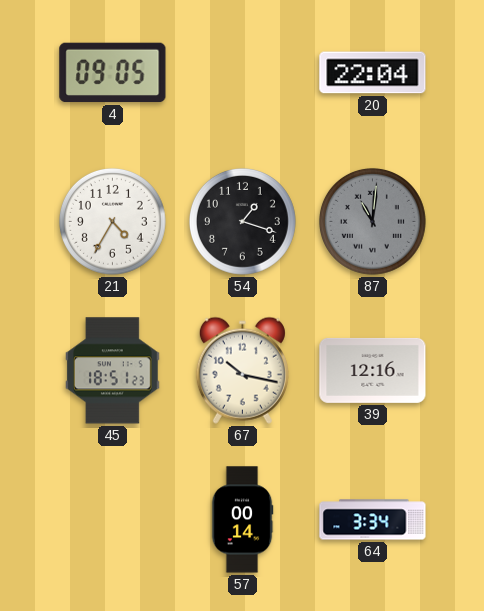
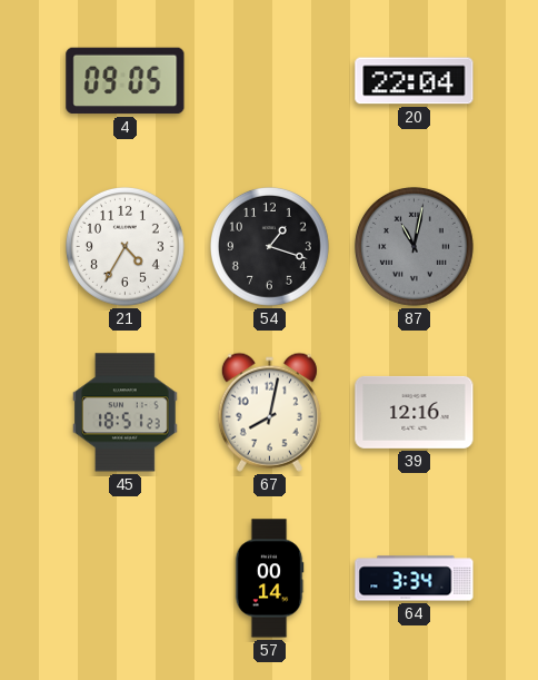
87: 11:01 -> 11:02
67: 10:17 -> 8:02
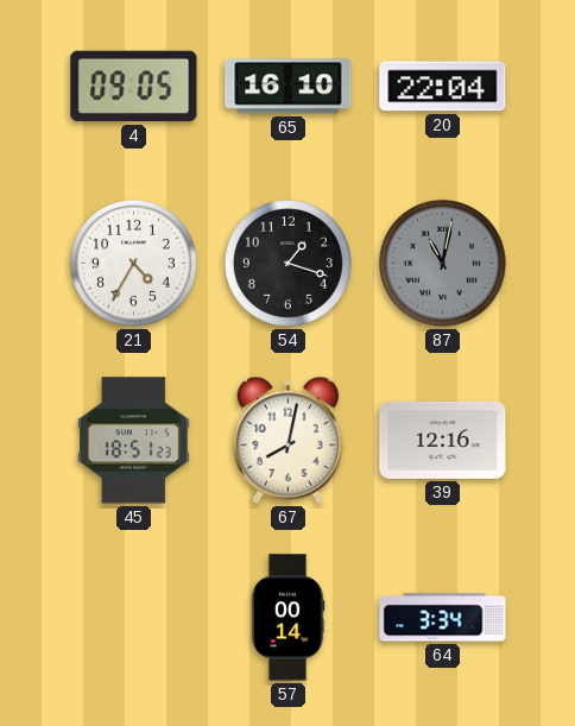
65: none -> 16:10
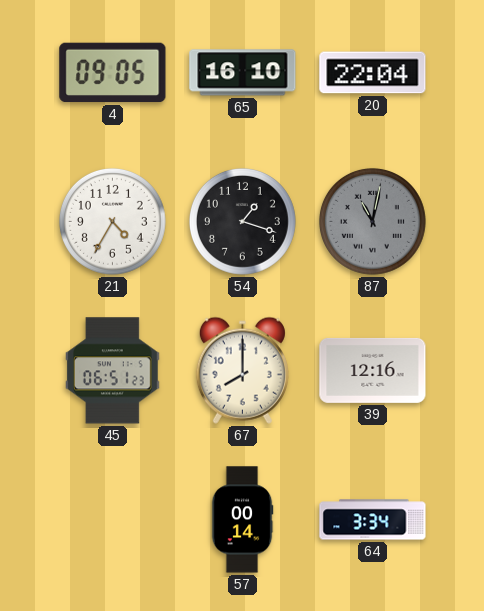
45: 18:51 -> 06:51
67: 8:02 -> 8:00
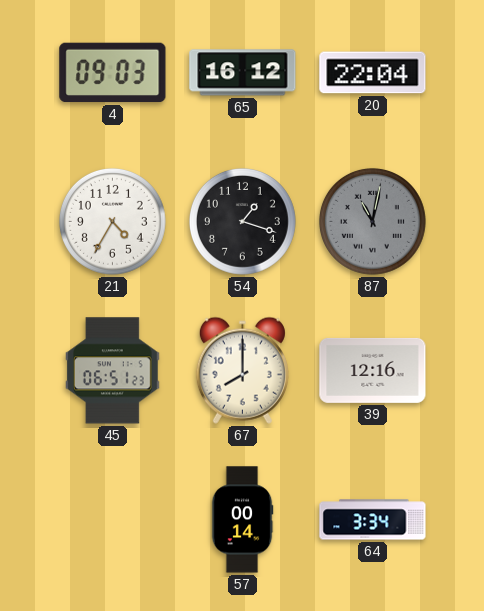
4: 09:05 -> 09:03
65: 16:10 -> 16:12
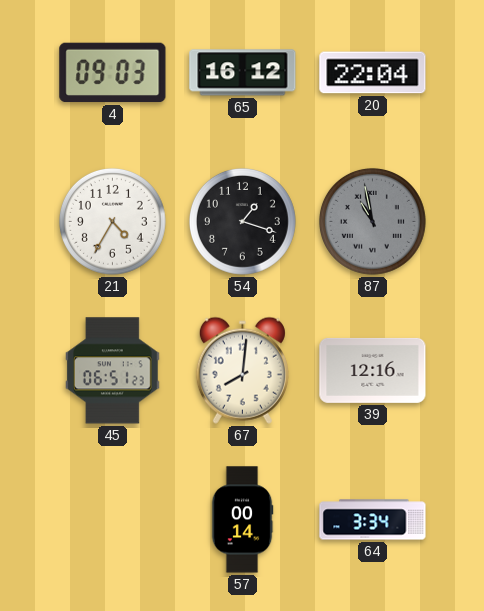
87: 11:02 -> 10:58
67: 8:00 -> 8:01
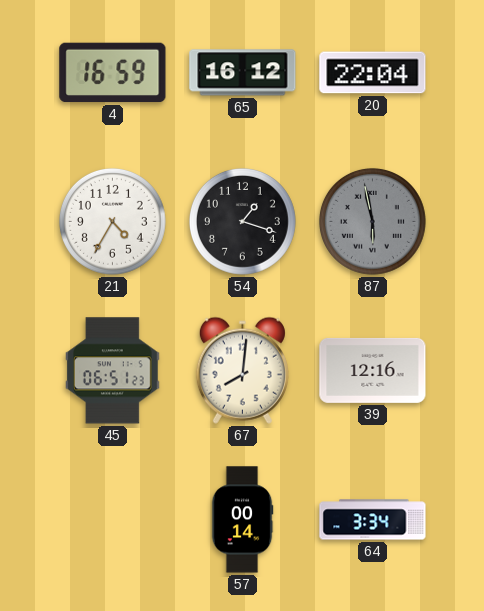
4: 09:03 -> 16:59
87: 10:58 -> 5:58
